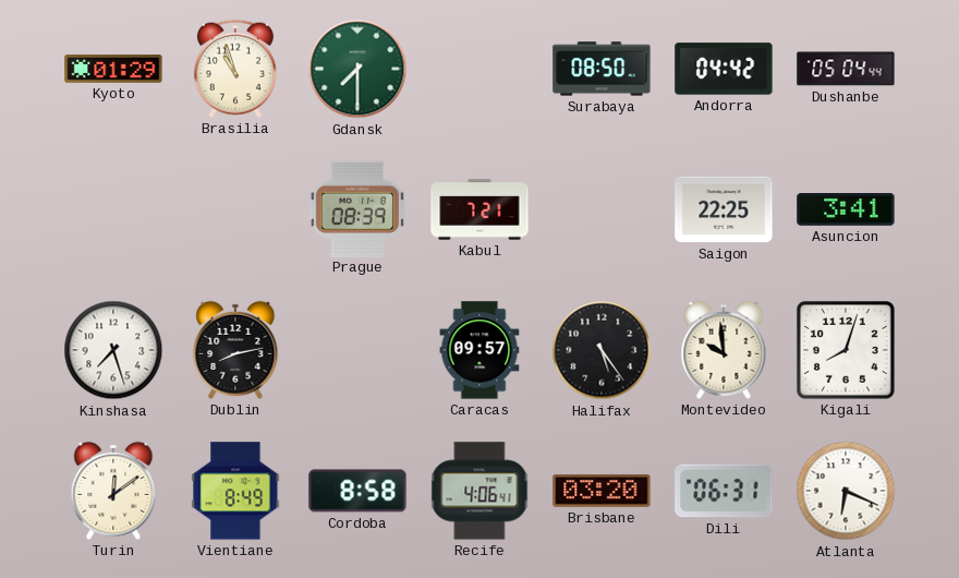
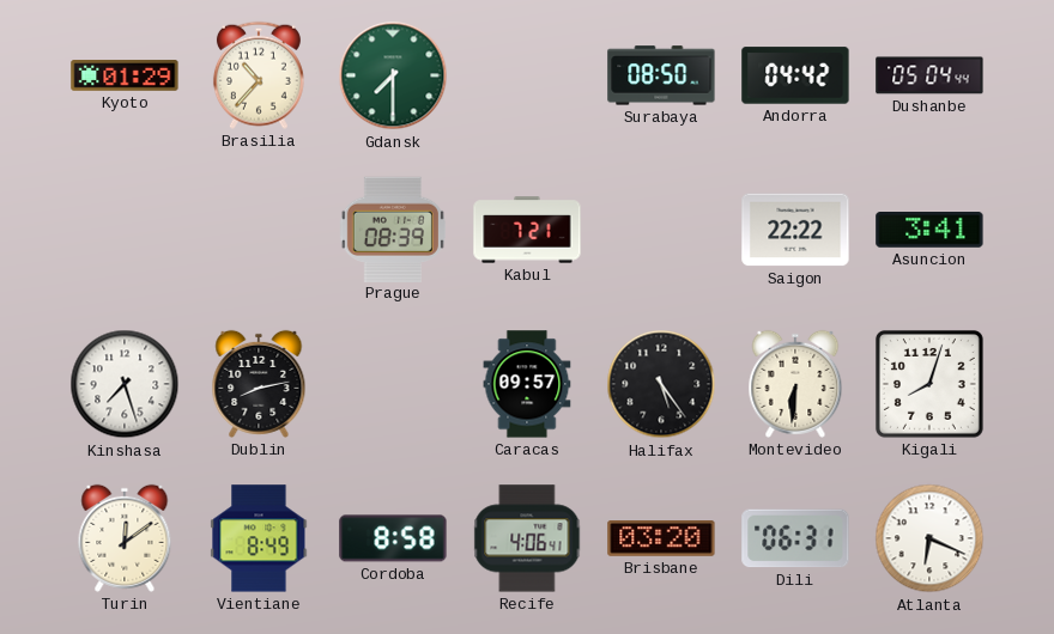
Brasilia: 10:57 -> 10:37
Saigon: 22:25 -> 22:22
Montevideo: 9:59 -> 6:31
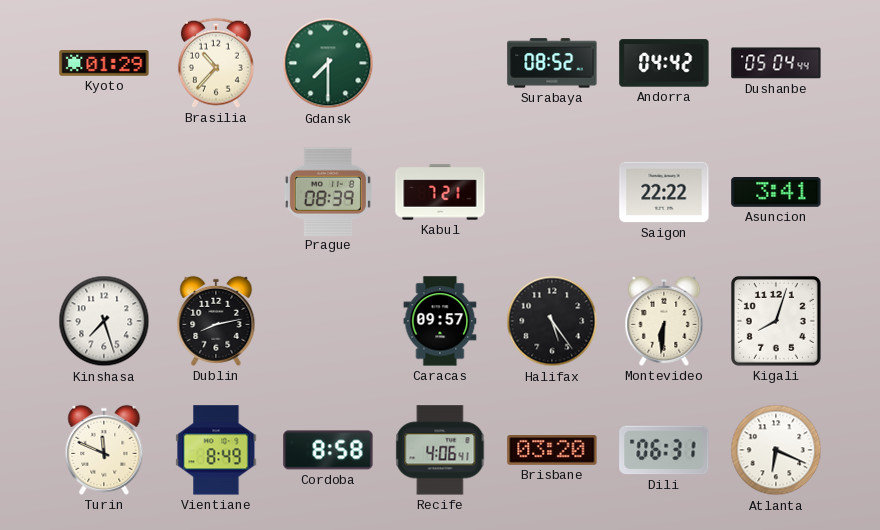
Surabaya: 08:50 -> 08:52
Turin: 12:09 -> 11:49
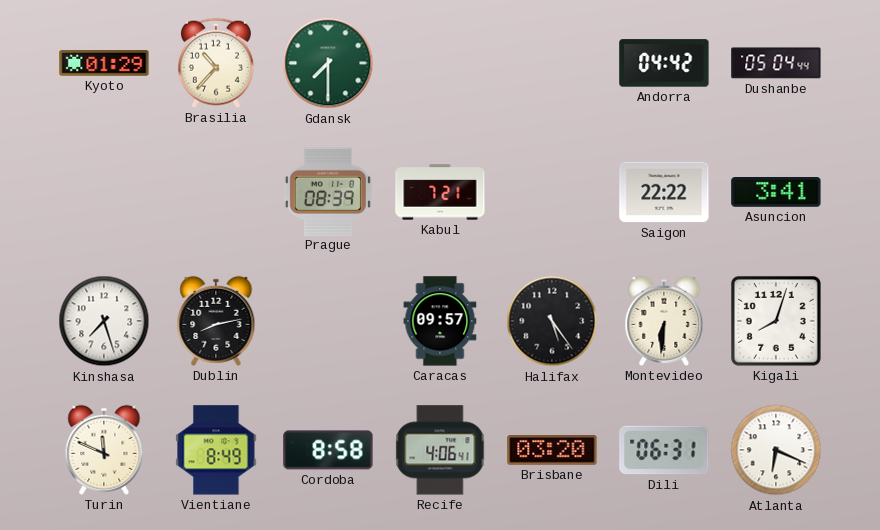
Surabaya: 08:52 -> none
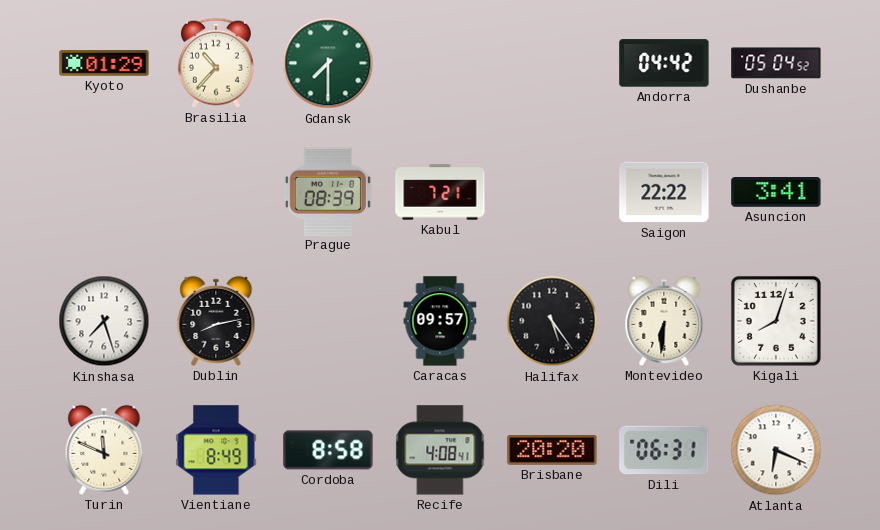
Dushanbe: 05:04:44 -> 05:04:52
Recife: 4:06 -> 4:08
Brisbane: 03:20 -> 20:20
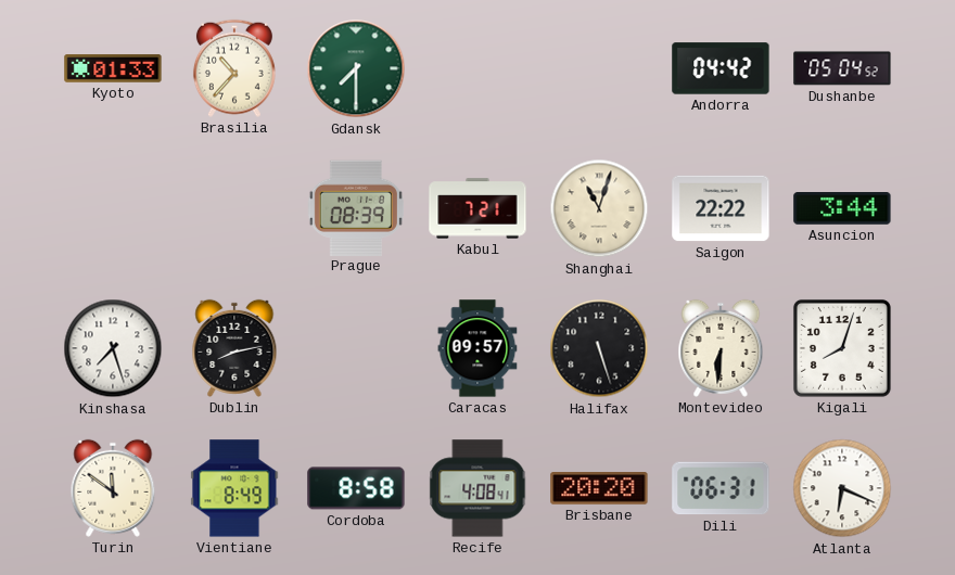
Kyoto: 01:29 -> 01:33
Shanghai: none -> 11:03
Asuncion: 3:41 -> 3:44
Halifax: 5:24 -> 5:27
Turin: 11:49 -> 11:51
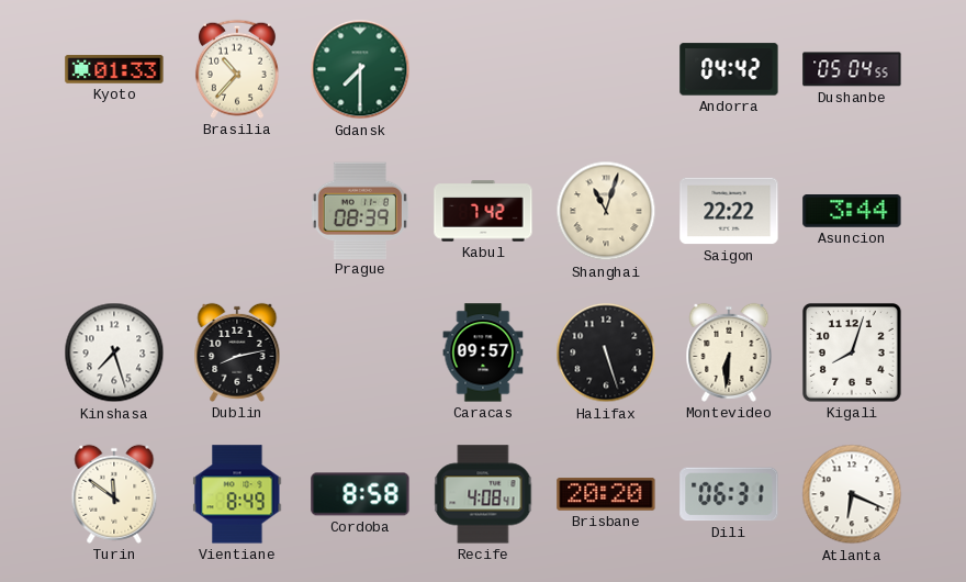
Dushanbe: 05:04:52 -> 05:04:55
Kabul: 7:21 -> 7:42
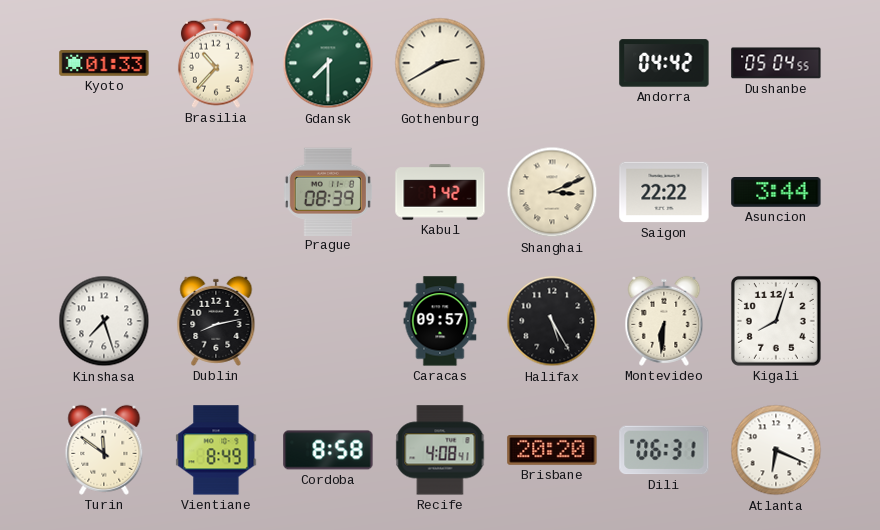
Gothenburg: none -> 2:40
Shanghai: 11:03 -> 3:11
Halifax: 5:27 -> 5:25
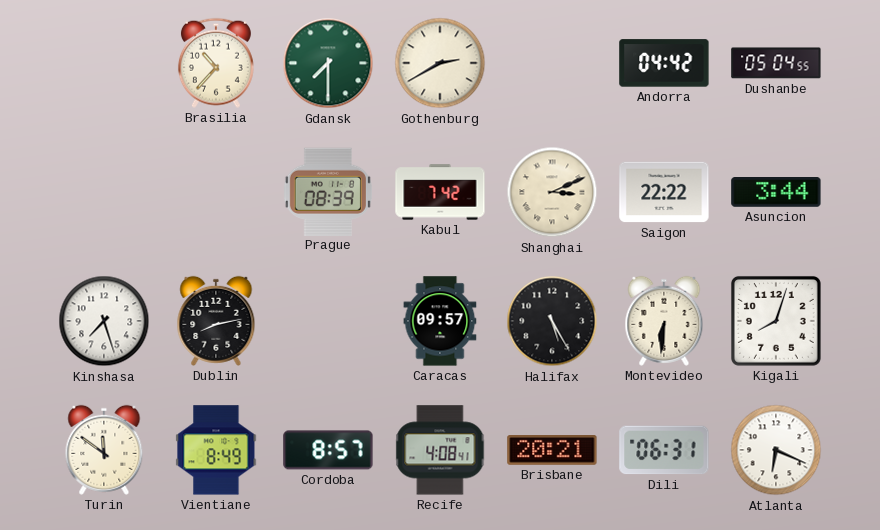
Kyoto: 01:33 -> none
Cordoba: 8:58 -> 8:57
Brisbane: 20:20 -> 20:21
